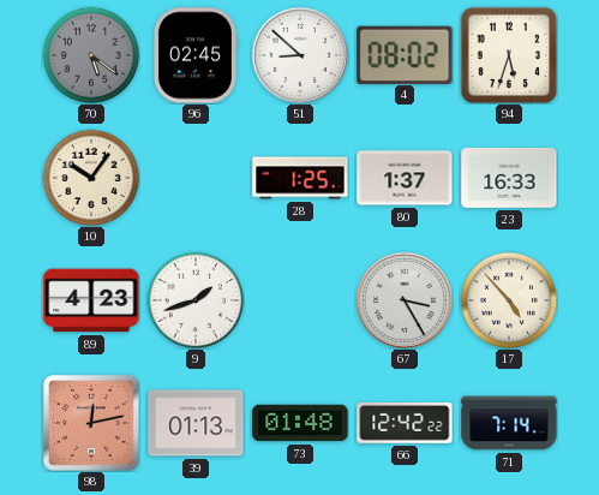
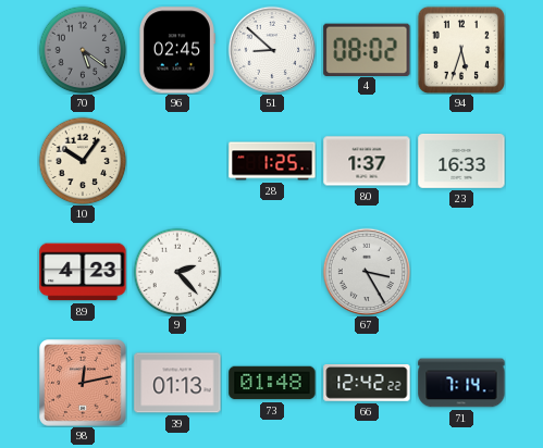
9: 1:42 -> 2:23
17: 4:53 -> none
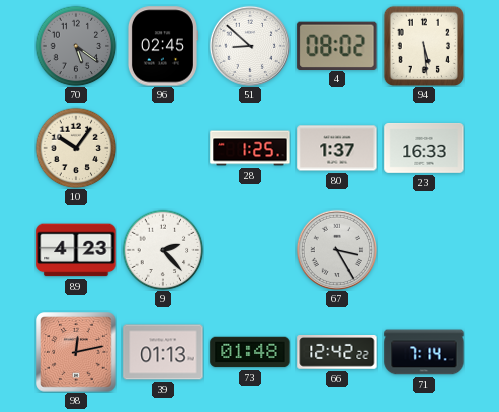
94: 5:33 -> 5:29
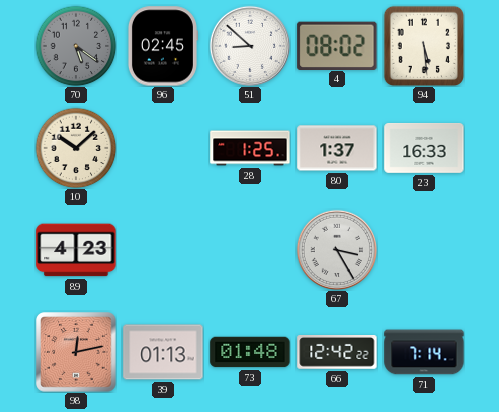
10: 10:06 -> 10:08
9: 2:23 -> none
